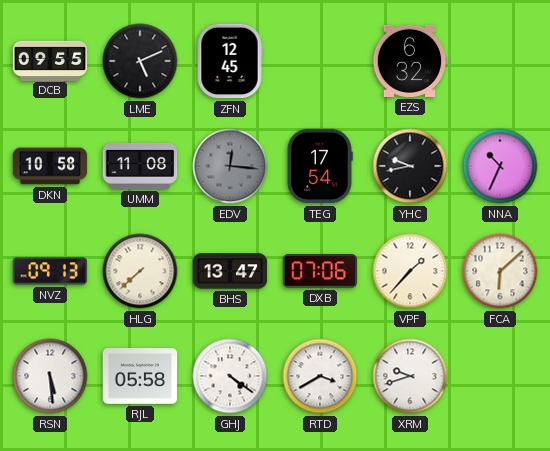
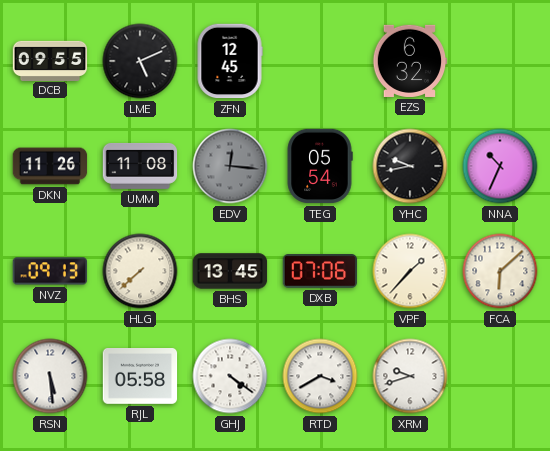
DKN: 10:58 -> 11:26
TEG: 17:54 -> 05:54
BHS: 13:47 -> 13:45
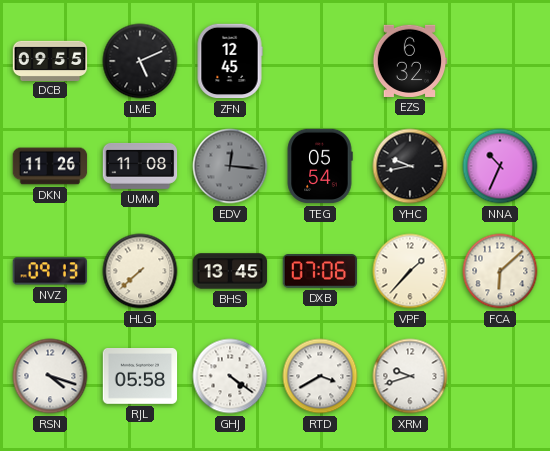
RSN: 5:29 -> 4:18
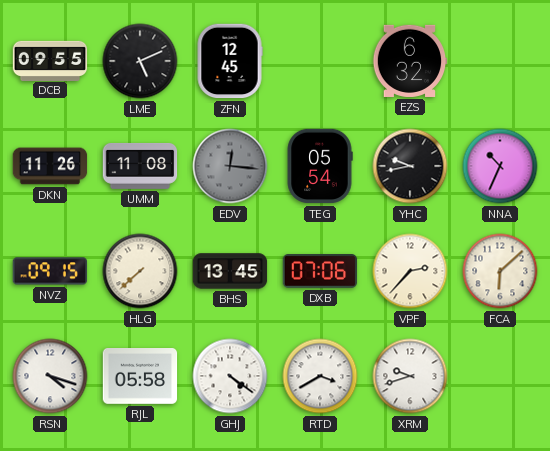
NVZ: 09:13 -> 09:15
VPF: 1:37 -> 2:37
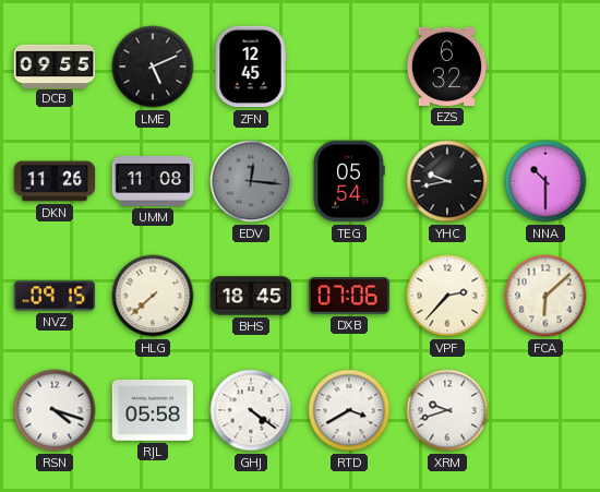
NNA: 10:34 -> 10:30
BHS: 13:45 -> 18:45
